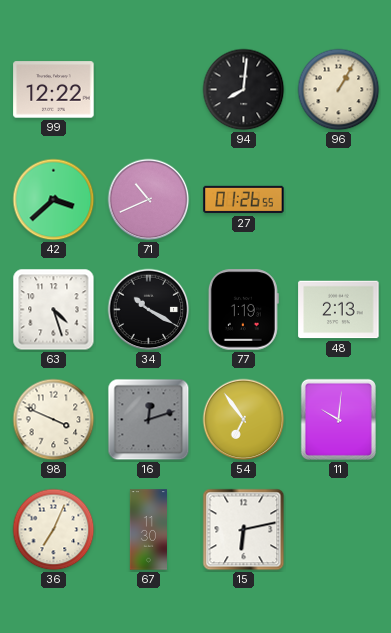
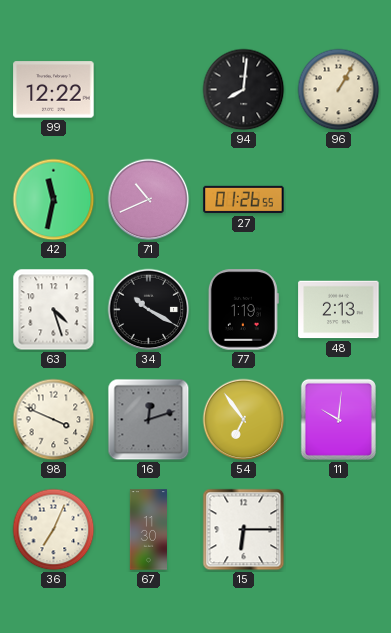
42: 3:38 -> 11:32
15: 6:13 -> 6:15
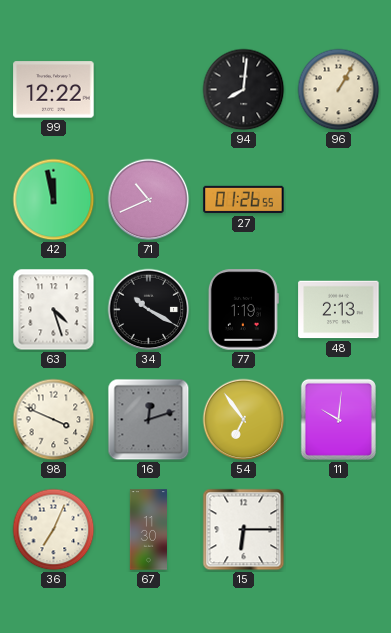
42: 11:32 -> 11:58
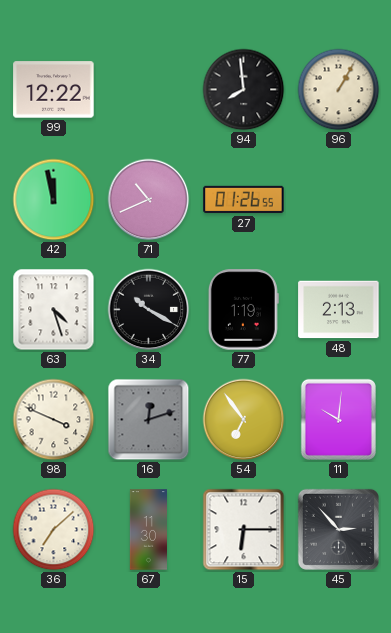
94: 8:01 -> 7:59
36: 7:04 -> 7:08
45: none -> 2:53
